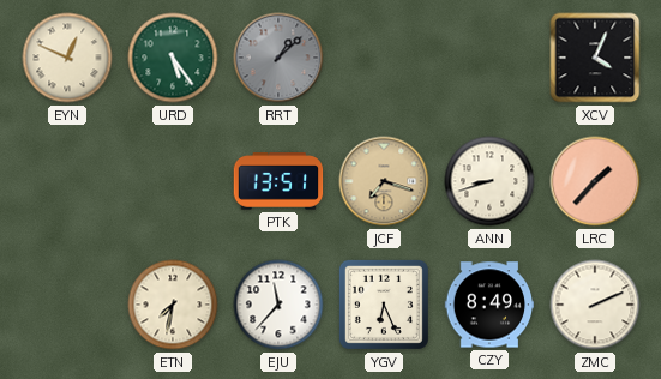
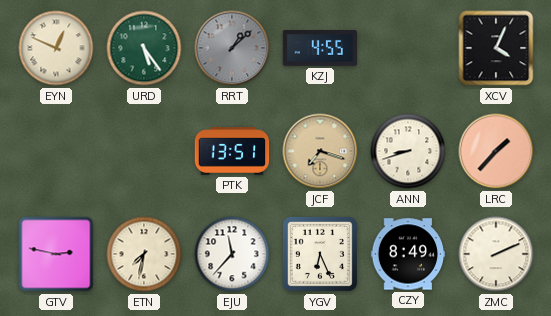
KZJ: none -> 4:55
GTV: none -> 2:47
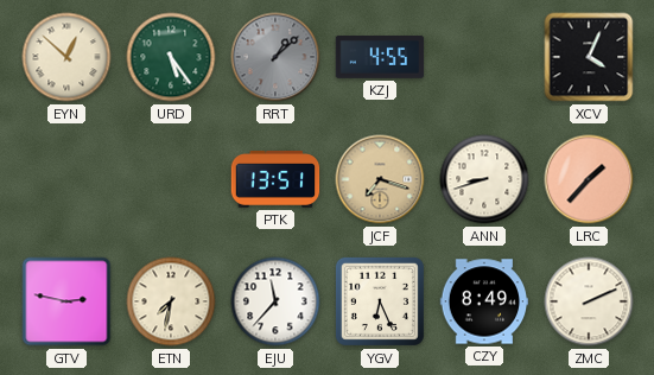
EYN: 12:49 -> 12:52
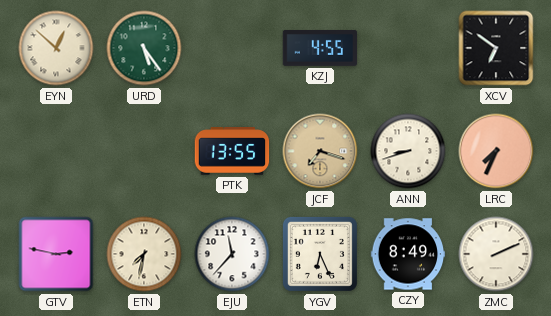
RRT: 1:08 -> none
XCV: 4:04 -> 6:51
PTK: 13:51 -> 13:55
LRC: 1:37 -> 7:34
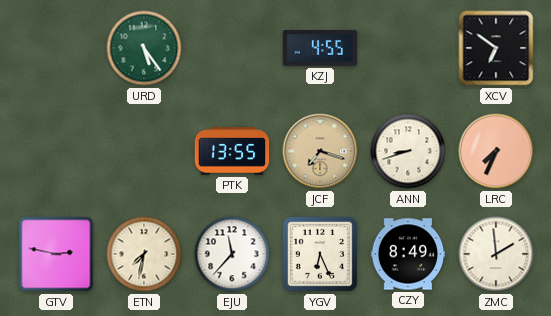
EYN: 12:52 -> none
ZMC: 2:11 -> 1:59
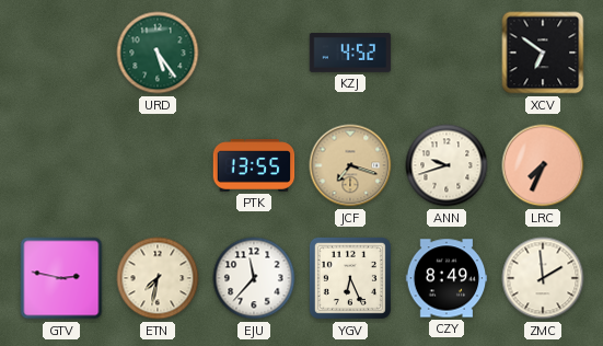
KZJ: 4:55 -> 4:52
ANN: 8:42 -> 9:42
